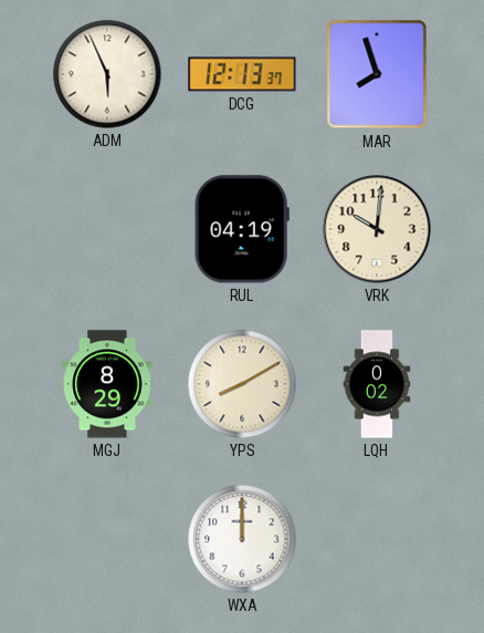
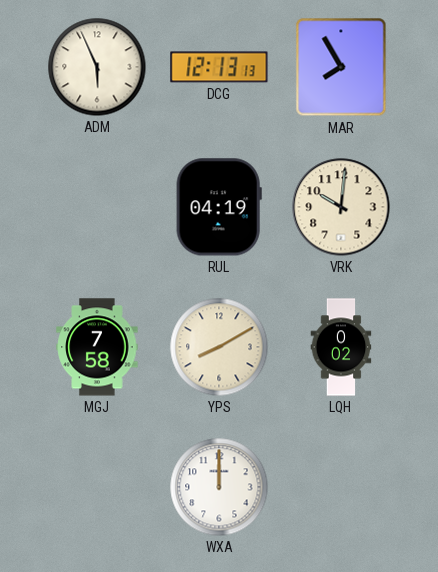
DCG: 12:13:37 -> 12:13:13
MAR: 7:57 -> 7:55
MGJ: 8:29 -> 7:58
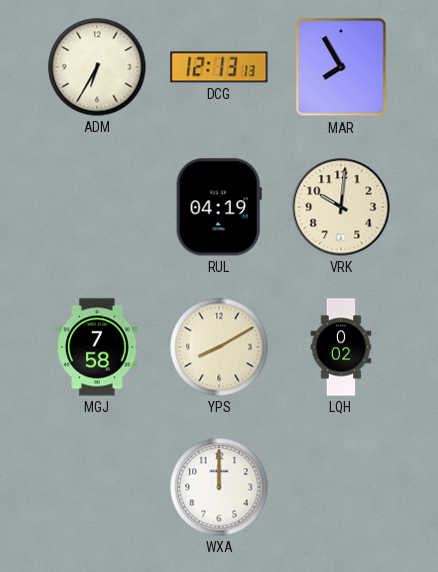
ADM: 5:56 -> 6:35
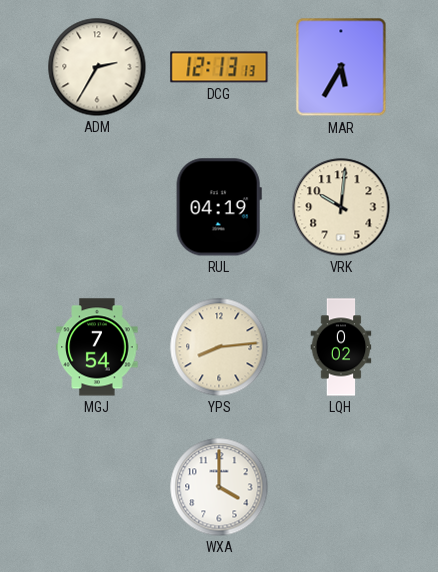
ADM: 6:35 -> 2:35
MAR: 7:55 -> 5:35
MGJ: 7:58 -> 7:54
YPS: 8:10 -> 8:14
WXA: 12:00 -> 4:00
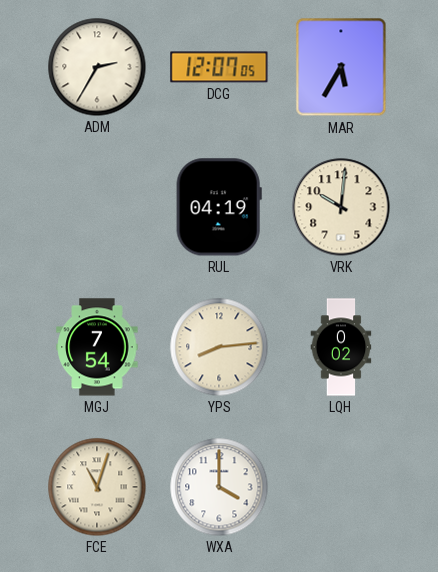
DCG: 12:13 -> 12:07
FCE: none -> 11:03
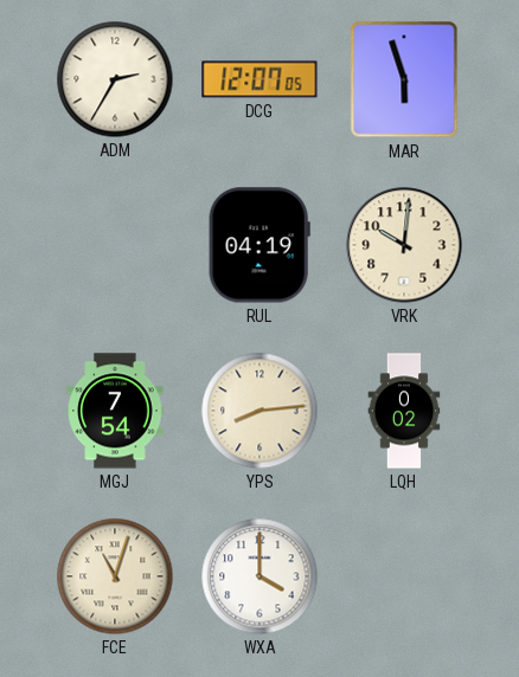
MAR: 5:35 -> 5:57
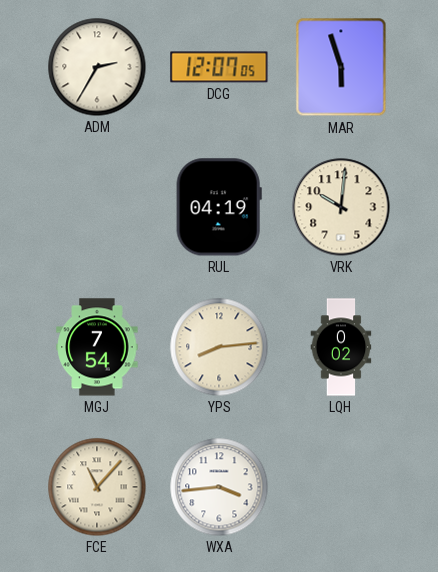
FCE: 11:03 -> 11:07
WXA: 4:00 -> 3:44
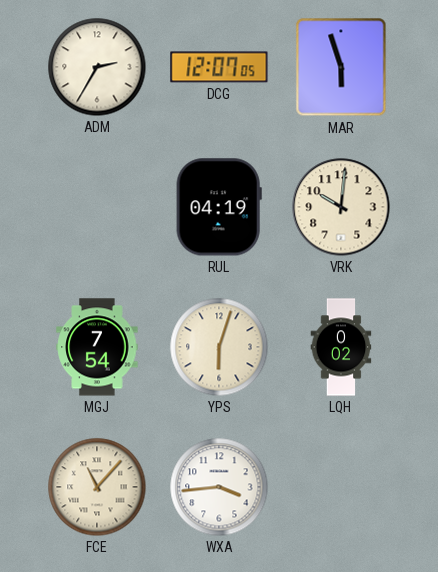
YPS: 8:14 -> 6:03
